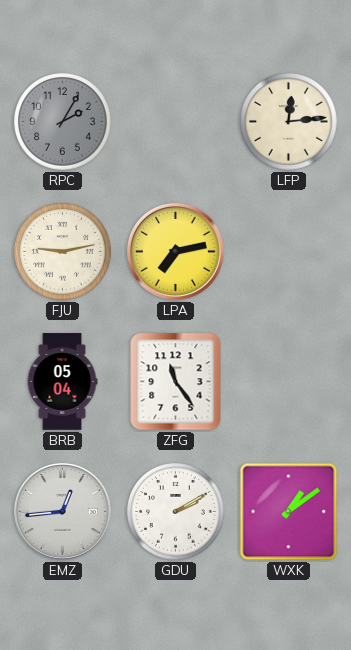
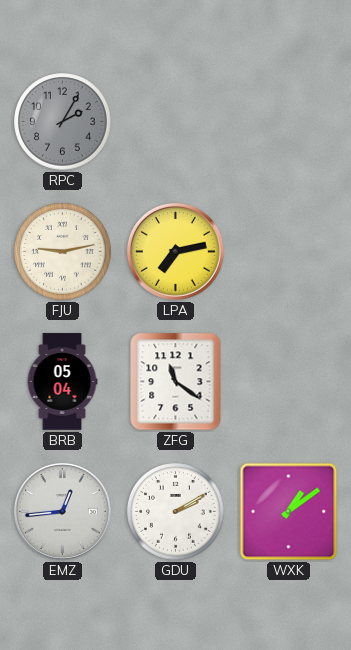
LFP: 12:14 -> none
ZFG: 11:24 -> 11:21
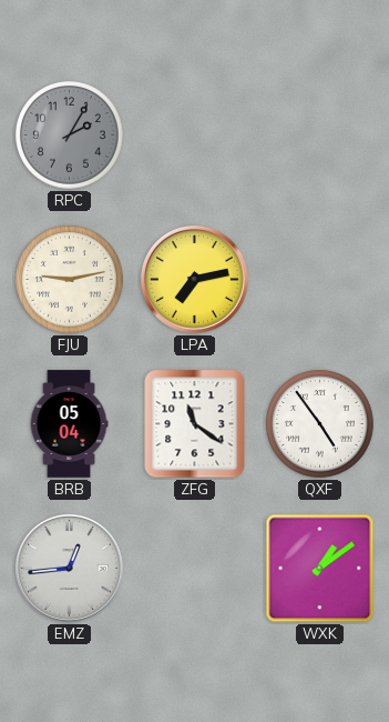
QXF: none -> 4:54
GDU: 2:10 -> none
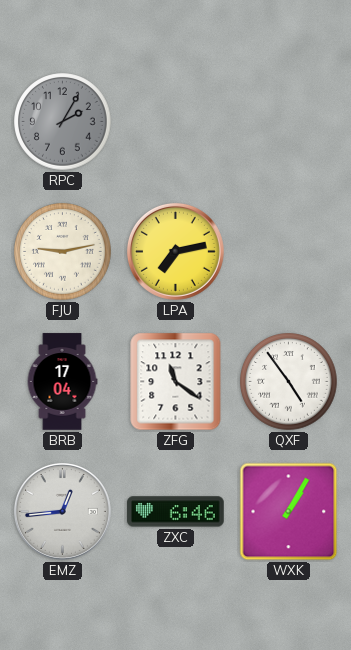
BRB: 05:04 -> 17:04
ZXC: none -> 6:46
WXK: 1:09 -> 1:05
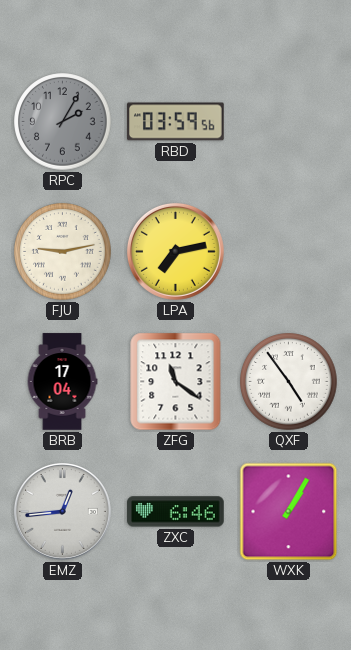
RBD: none -> 03:59
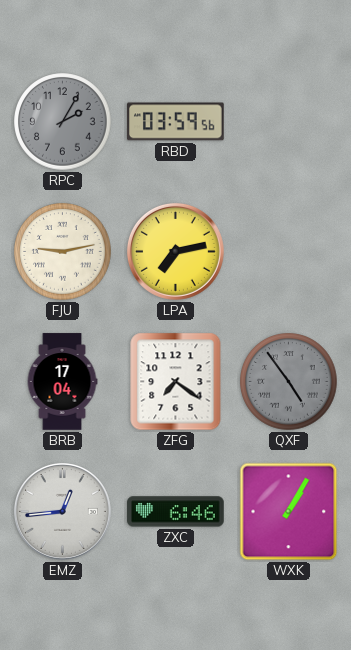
ZFG: 11:21 -> 7:21
QXF dial: white -> grey
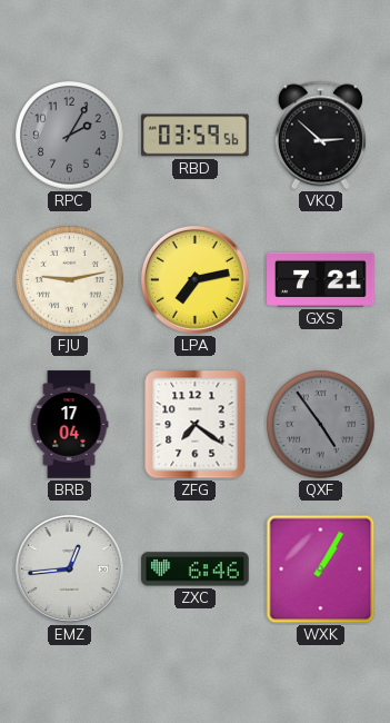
VKQ: none -> 2:52
GXS: none -> 7:21
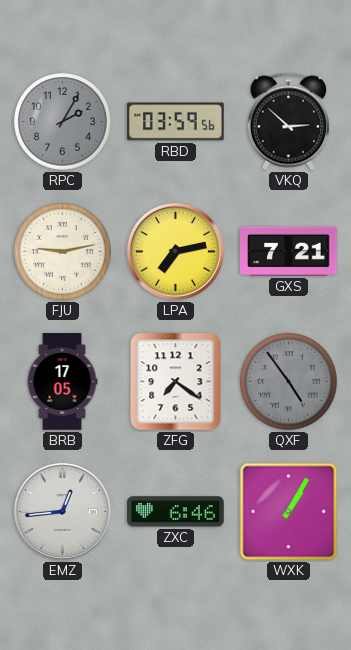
BRB: 17:04 -> 17:05
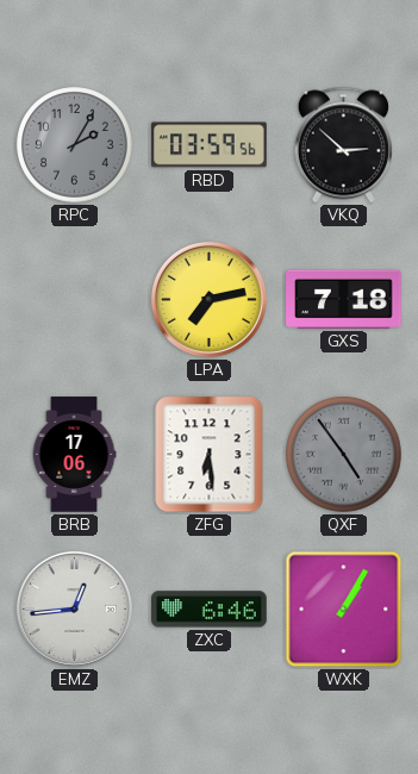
FJU: 9:13 -> none
GXS: 7:21 -> 7:18
BRB: 17:05 -> 17:06
ZFG: 7:21 -> 6:29
